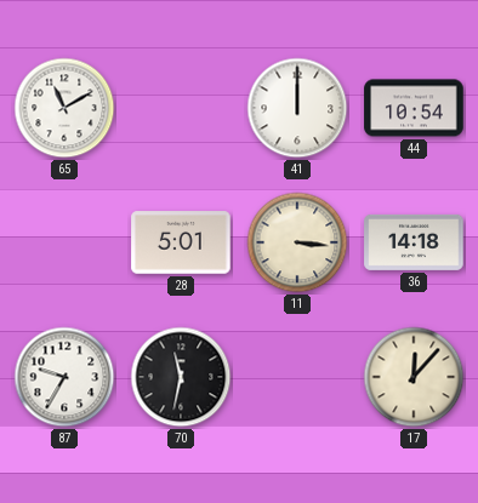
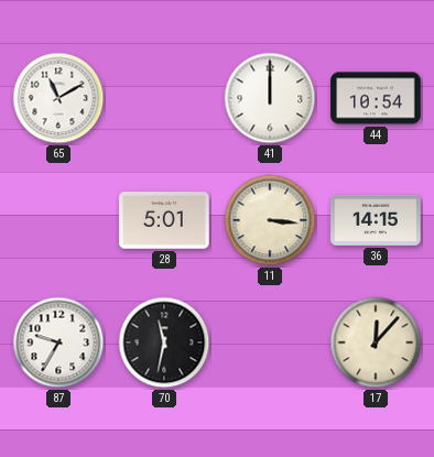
36: 14:18 -> 14:15
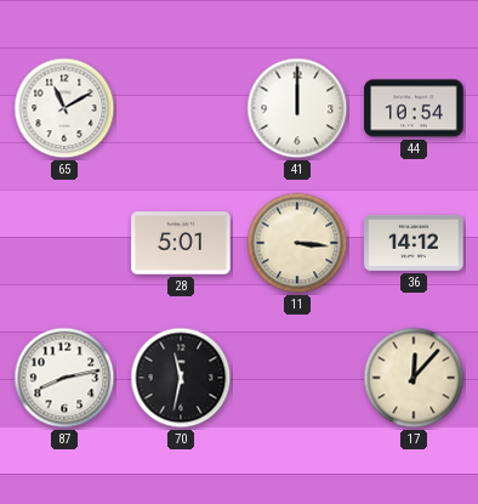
36: 14:15 -> 14:12
87: 9:35 -> 8:13
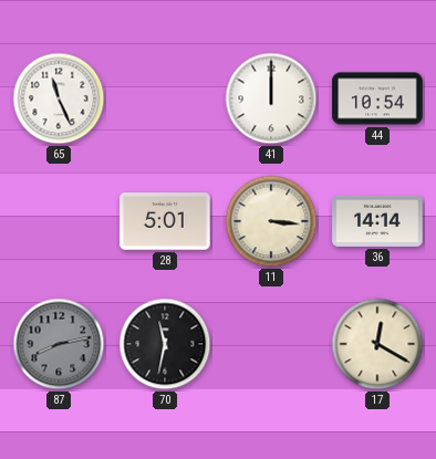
65: 11:10 -> 11:26
36: 14:12 -> 14:14
87 dial: white -> grey
17: 12:07 -> 12:20
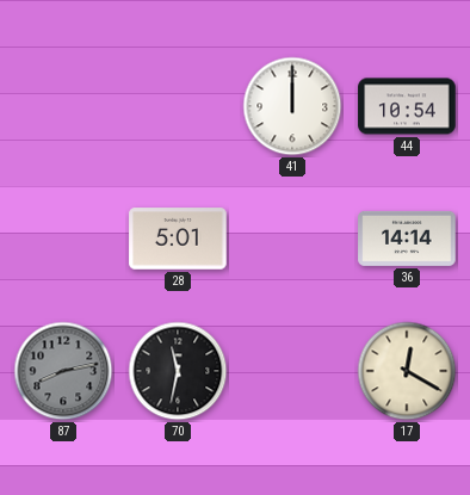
65: 11:26 -> none
11: 3:16 -> none
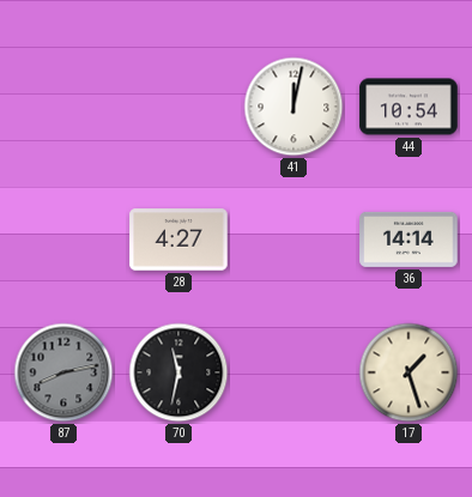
41: 12:00 -> 12:02
28: 5:01 -> 4:27
17: 12:20 -> 1:27
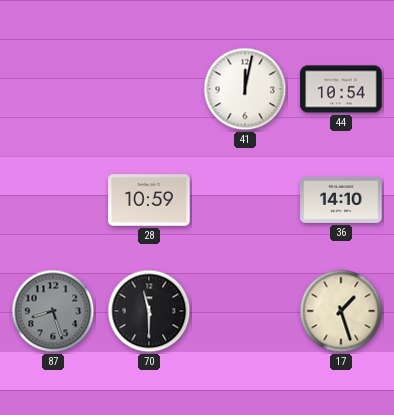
28: 4:27 -> 10:59
36: 14:14 -> 14:10
87: 8:13 -> 8:27
70: 11:32 -> 11:30
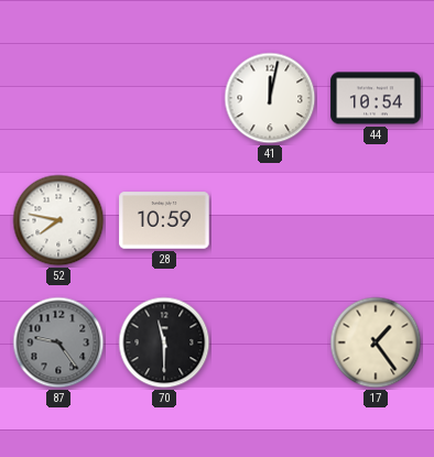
52: none -> 7:47
36: 14:10 -> none
87: 8:27 -> 9:24
17: 1:27 -> 1:24
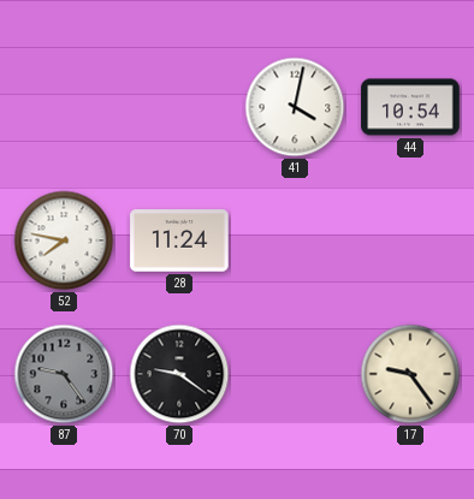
41: 12:02 -> 4:02
28: 10:59 -> 11:24
70: 11:30 -> 9:21
17: 1:24 -> 9:24
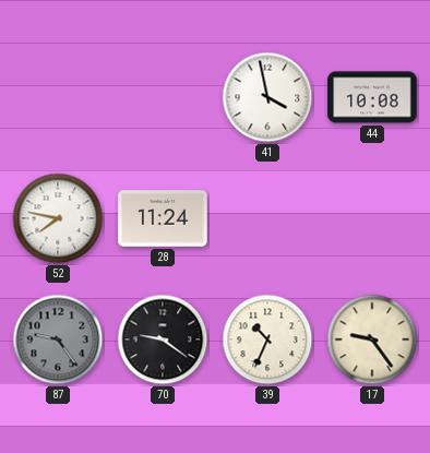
41: 4:02 -> 3:58
44: 10:54 -> 10:08
39: none -> 10:34
